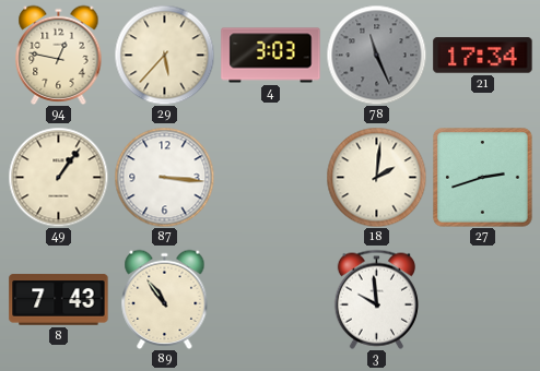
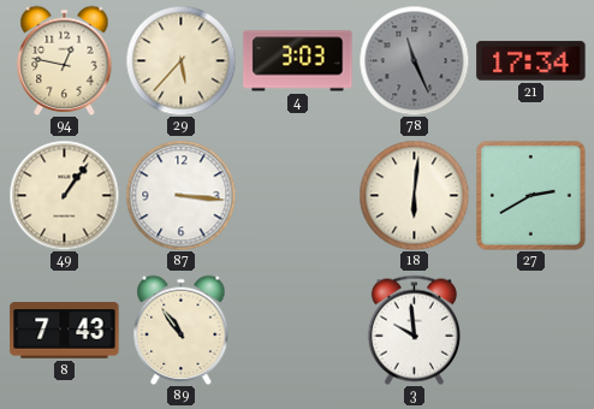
18: 2:01 -> 6:01
27: 2:42 -> 2:40
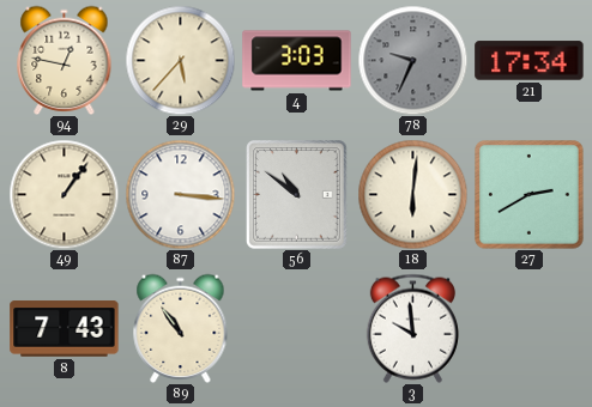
78: 11:26 -> 9:34
56: none -> 10:51
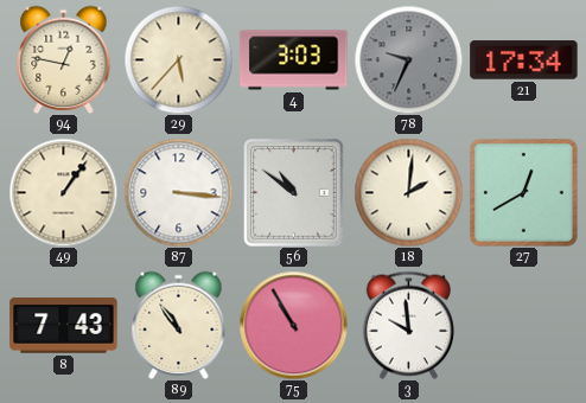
18: 6:01 -> 2:01
27: 2:40 -> 12:40
75: none -> 10:55
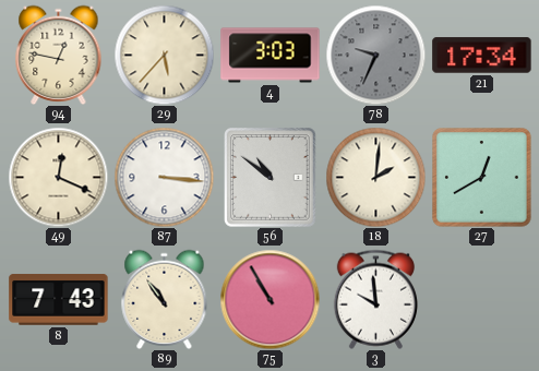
49: 1:06 -> 12:19
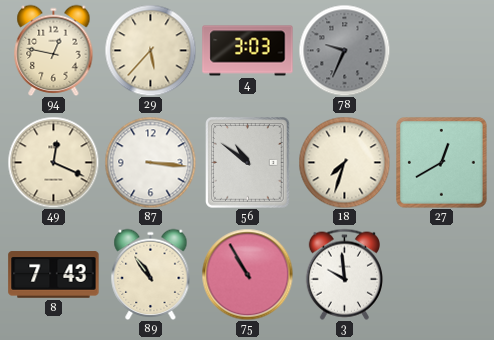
21: 17:34 -> none
18: 2:01 -> 7:33
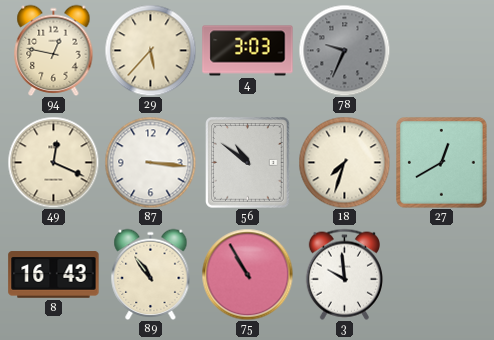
8: 7:43 -> 16:43
